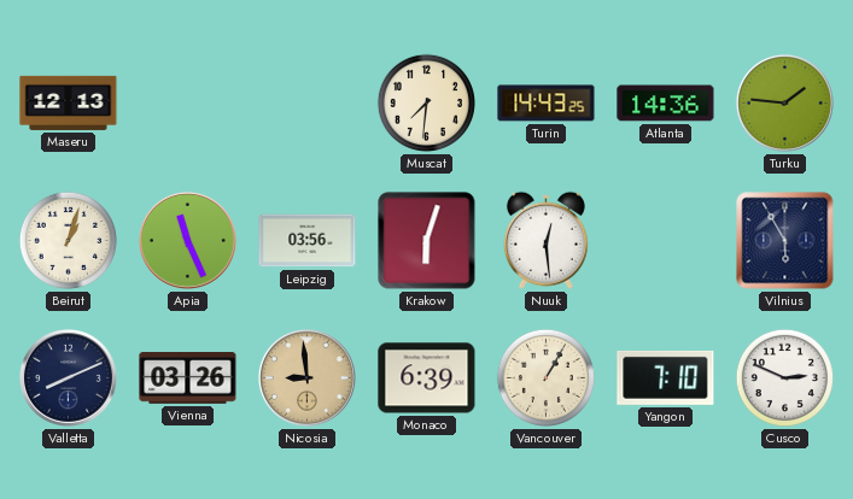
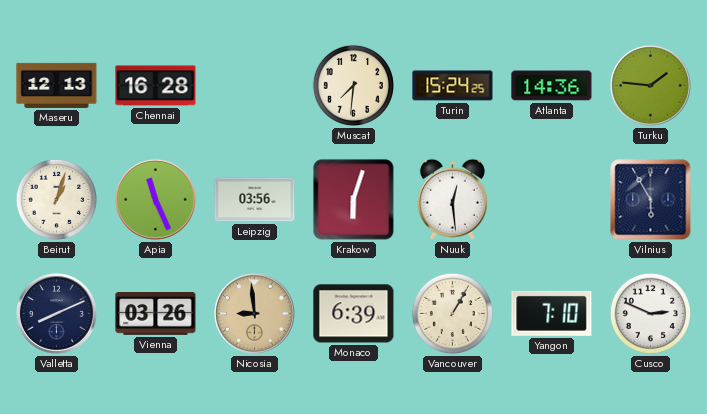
Chennai: none -> 16:28
Turin: 14:43 -> 15:24
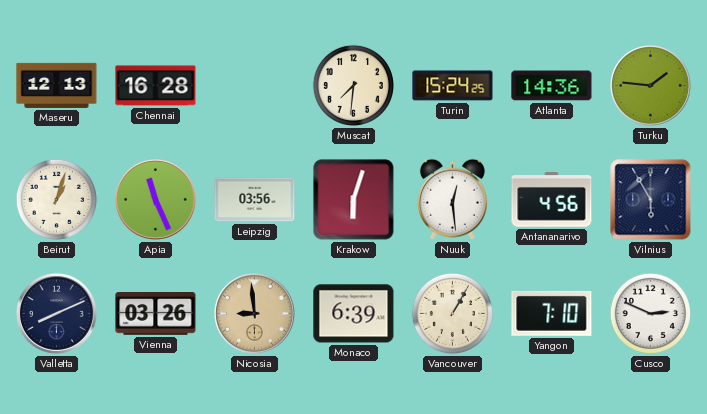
Antananarivo: none -> 4:56
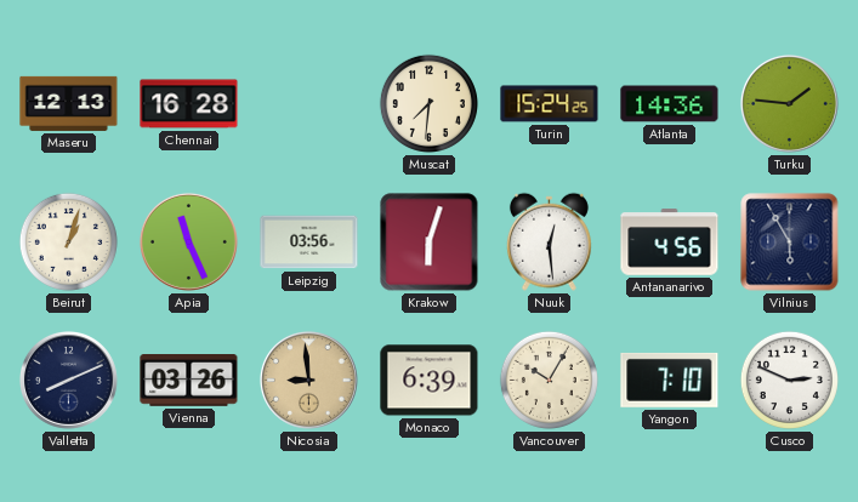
Vancouver: 1:05 -> 10:05
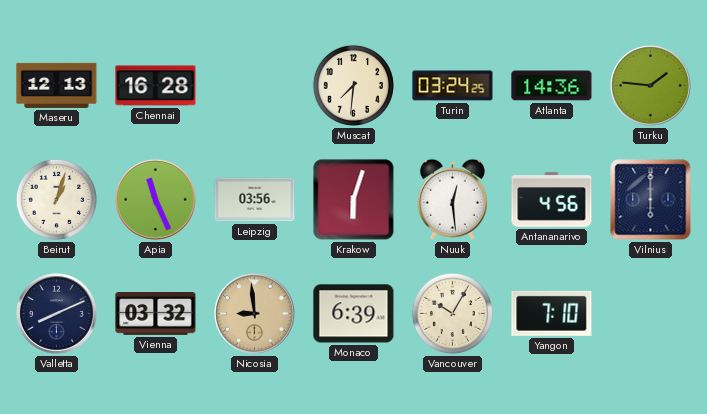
Turin: 15:24 -> 03:24
Vilnius: 5:55 -> 6:00
Vienna: 03:26 -> 03:32
Cusco: 2:49 -> none
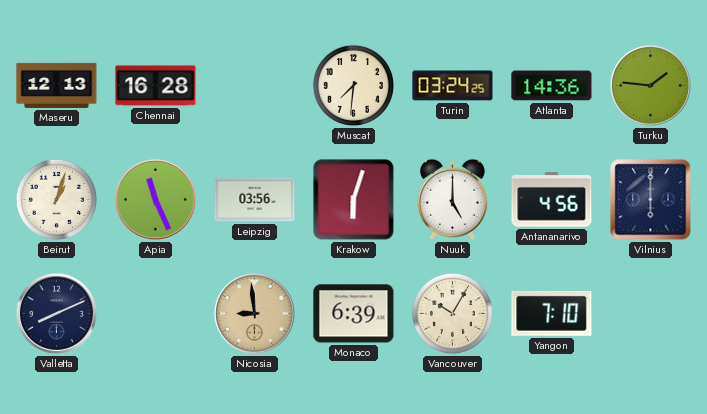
Nuuk: 12:29 -> 5:00
Vienna: 03:32 -> none
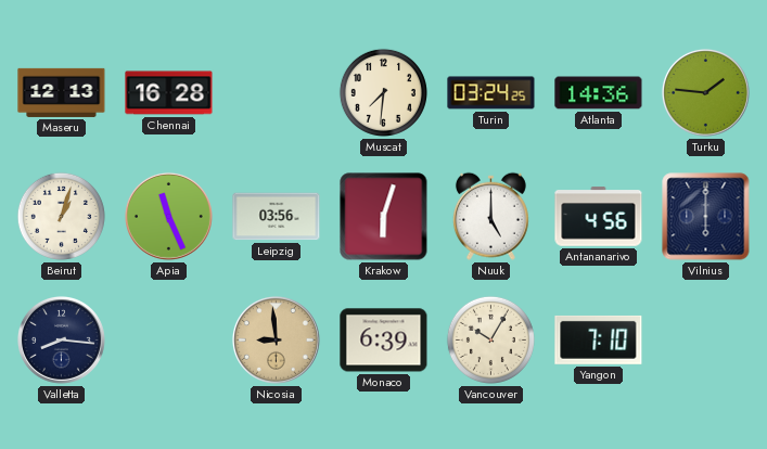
Valletta: 8:11 -> 8:16
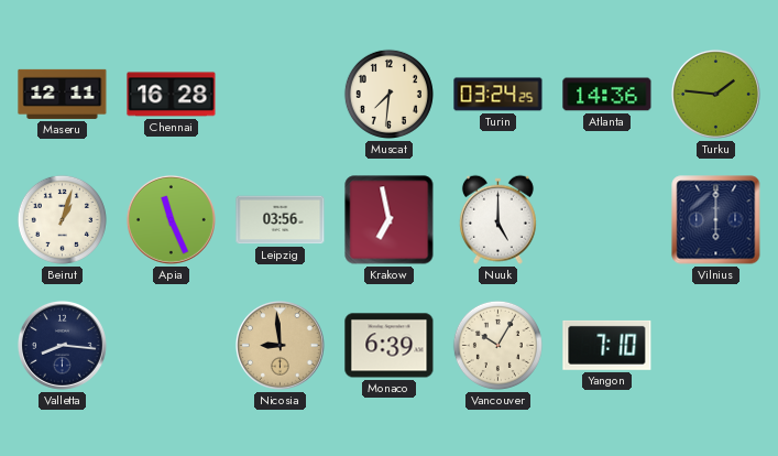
Maseru: 12:13 -> 12:11
Krakow: 6:03 -> 6:58
Antananarivo: 4:56 -> none
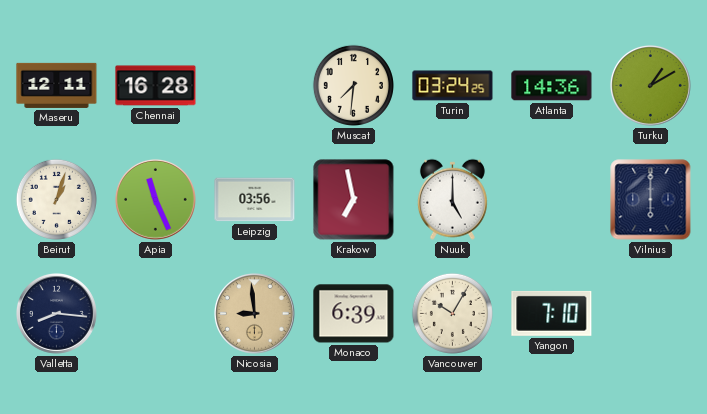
Turku: 1:46 -> 1:10
